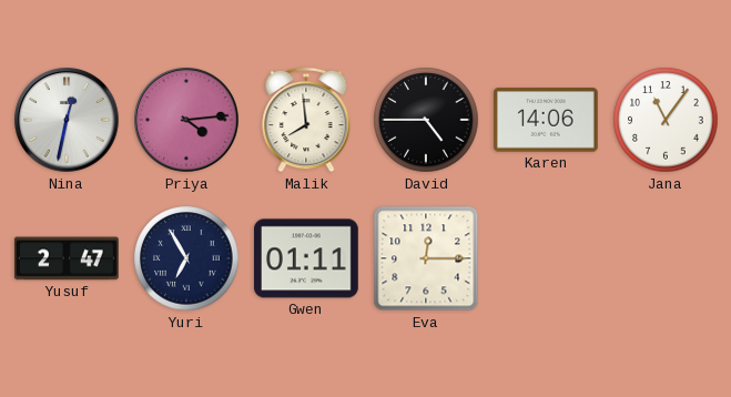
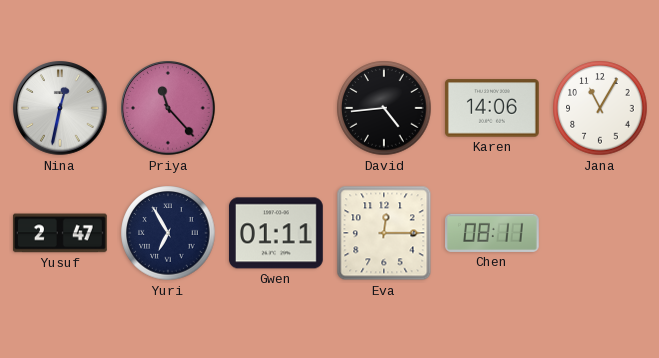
Priya: 4:14 -> 11:23
Malik: 7:59 -> none
David: 4:45 -> 4:44
Jana: 11:06 -> 11:05
Chen: none -> 08:11
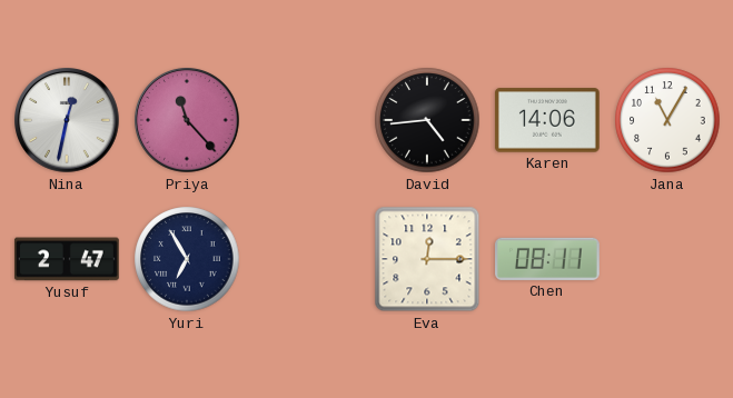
Gwen: 01:11 -> none
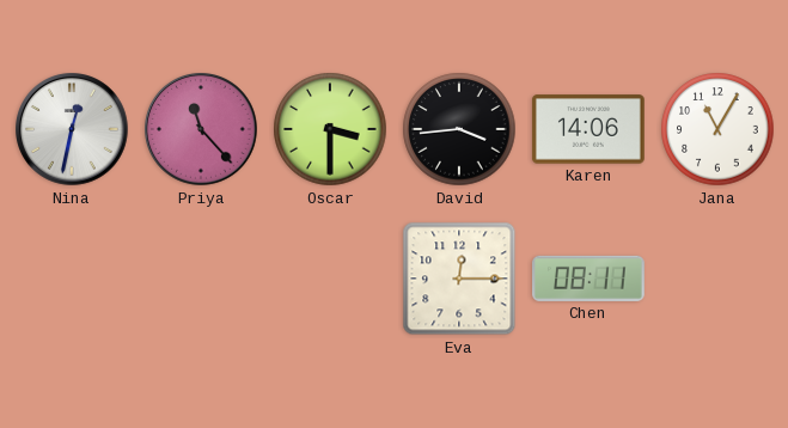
Oscar: none -> 3:30
David: 4:44 -> 3:44
Yusuf: 2:47 -> none
Yuri: 6:55 -> none
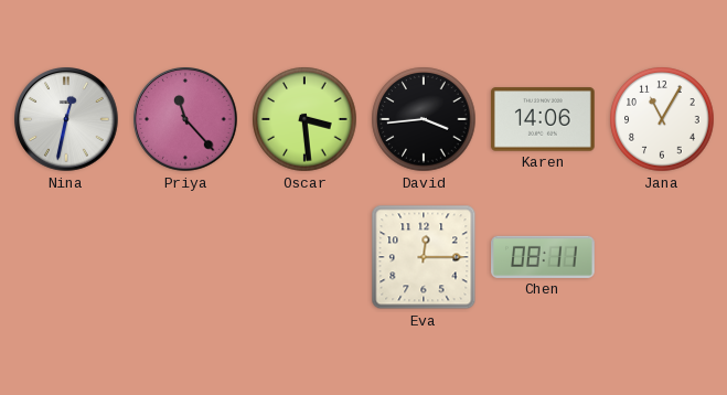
Oscar: 3:30 -> 3:29
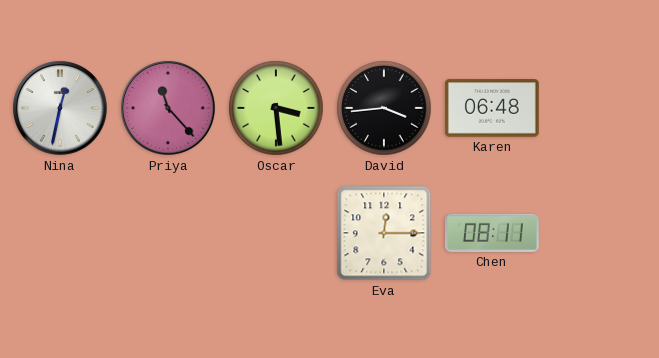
Karen: 14:06 -> 06:48
Jana: 11:05 -> none
